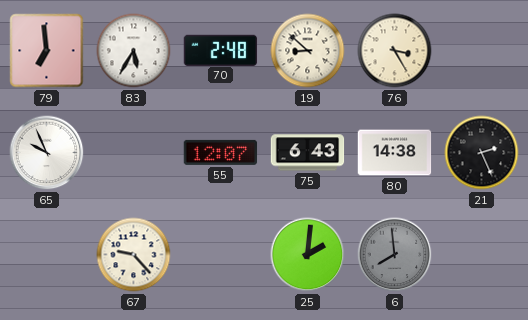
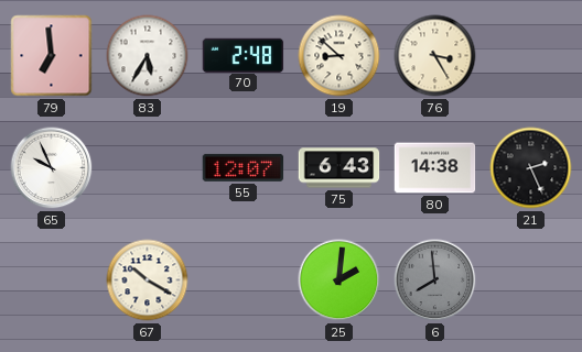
67: 9:23 -> 10:20
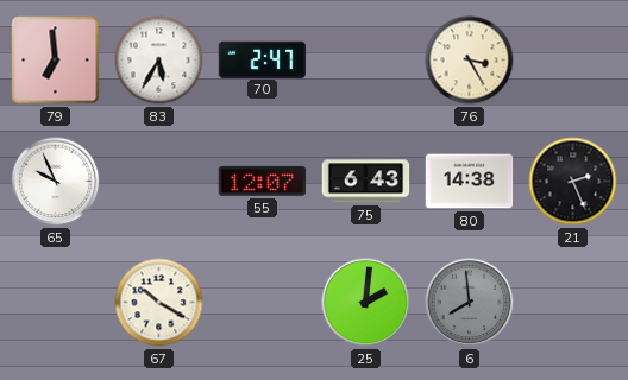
70: 2:48 -> 2:47
19: 8:52 -> none
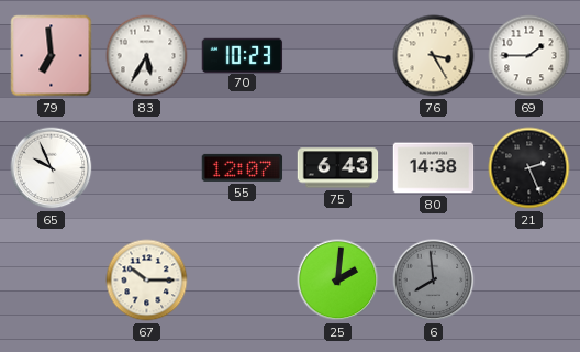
70: 2:47 -> 10:23
69: none -> 1:45
67: 10:20 -> 10:15
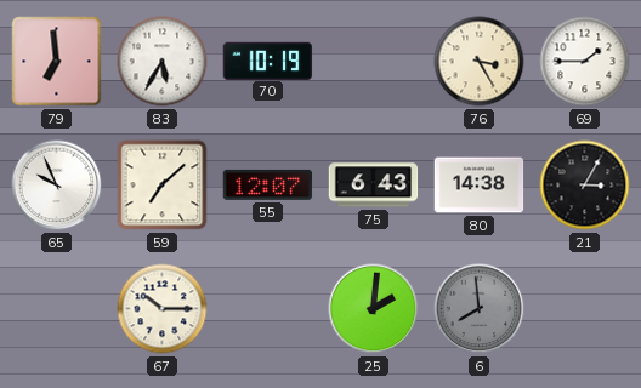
70: 10:23 -> 10:19
59: none -> 7:08
21: 2:26 -> 3:05
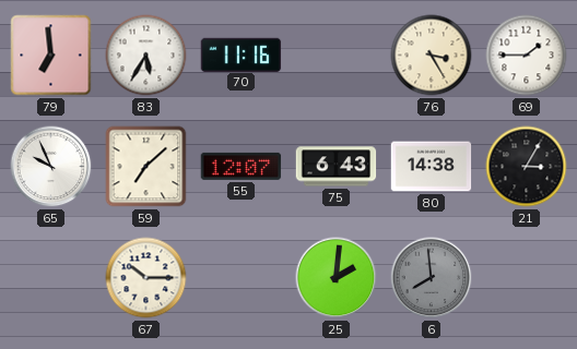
70: 10:19 -> 11:16
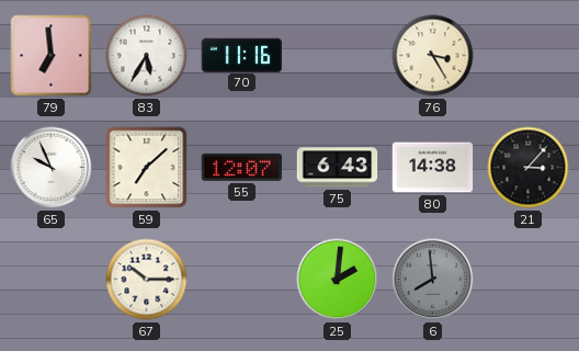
69: 1:45 -> none
21: 3:05 -> 3:07
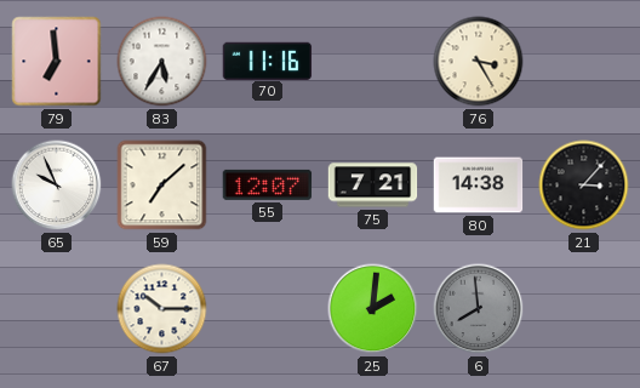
75: 6:43 -> 7:21
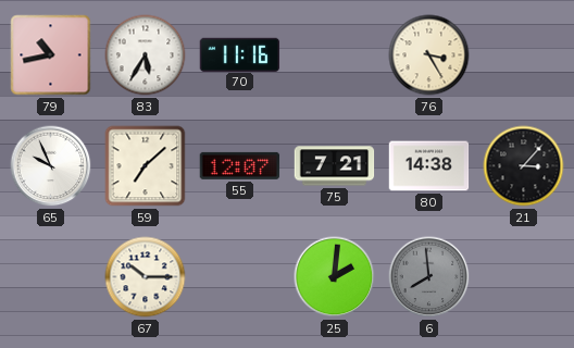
79: 6:59 -> 10:43
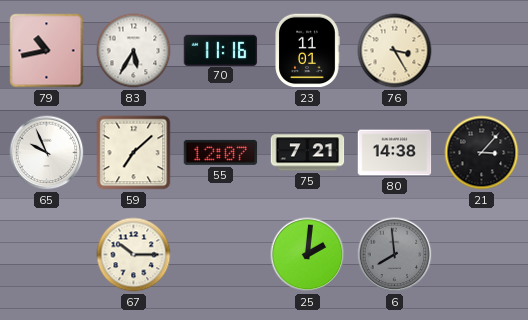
23: none -> 11:01
